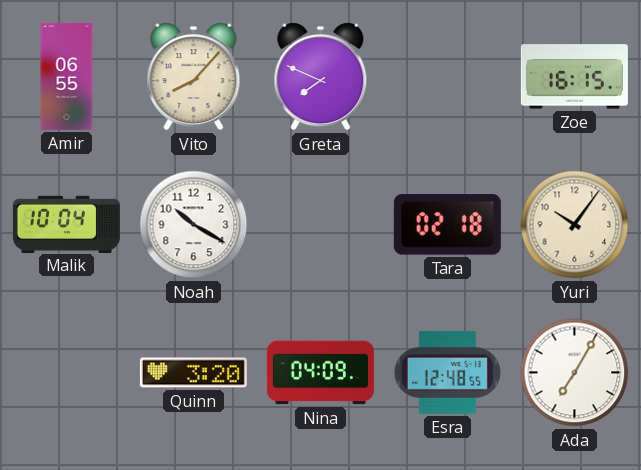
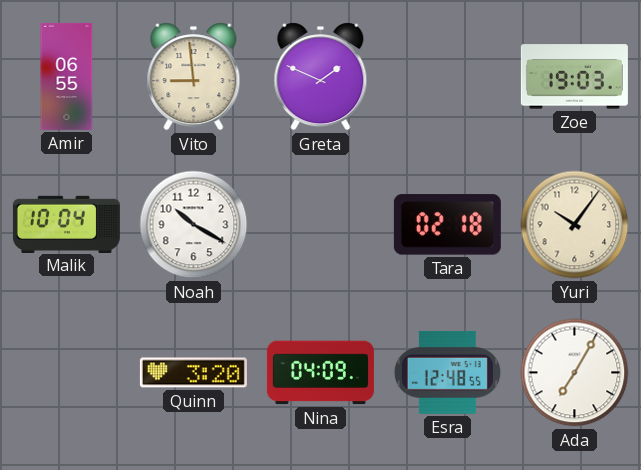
Vito: 8:07 -> 8:59
Greta: 7:49 -> 1:49
Zoe: 16:15 -> 19:03
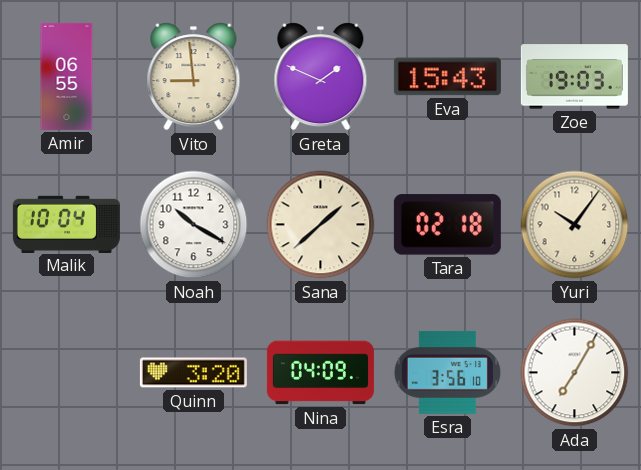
Eva: none -> 15:43
Sana: none -> 1:38
Esra: 12:48 -> 3:56
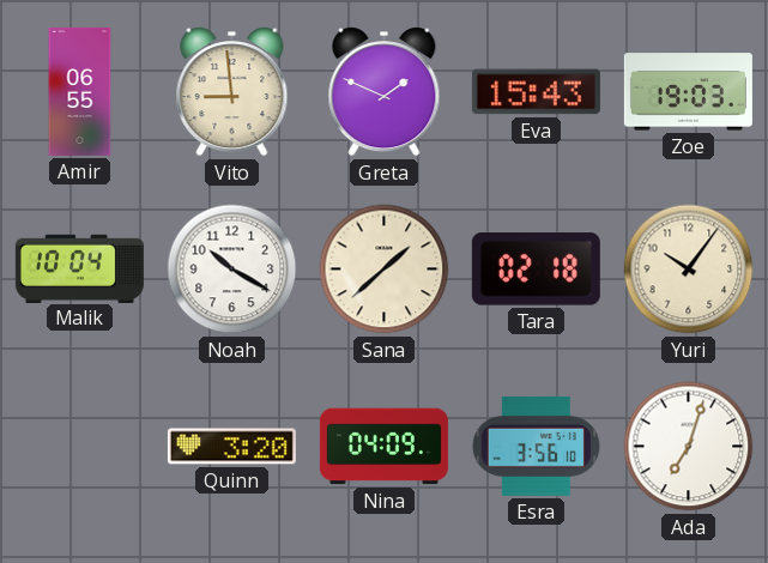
Ada: 7:05 -> 7:03
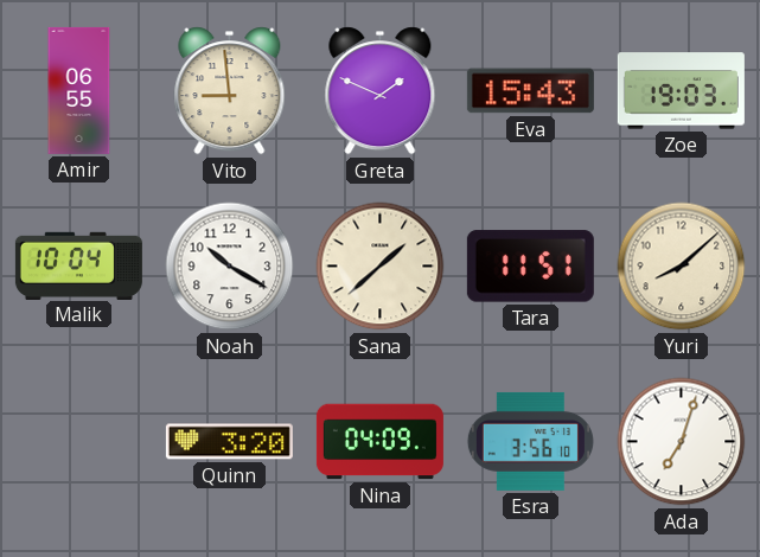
Tara: 02:18 -> 11:51
Yuri: 10:06 -> 8:08
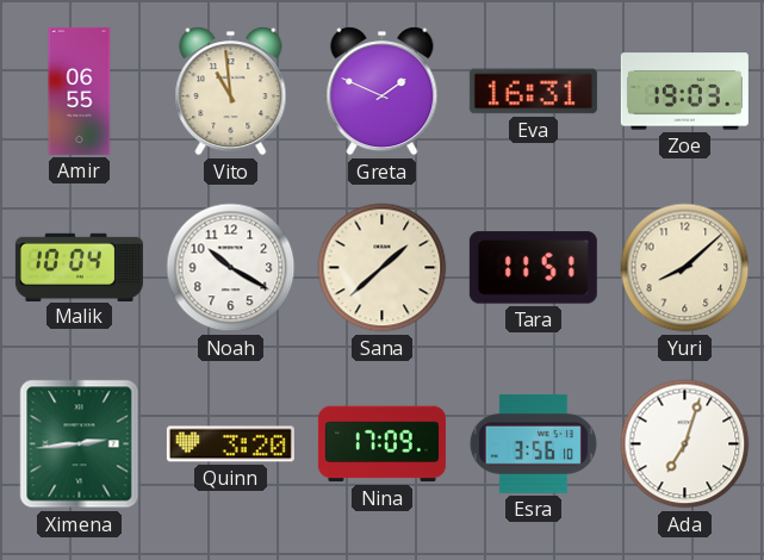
Vito: 8:59 -> 10:59
Eva: 15:43 -> 16:31
Ximena: none -> 2:44
Nina: 04:09 -> 17:09
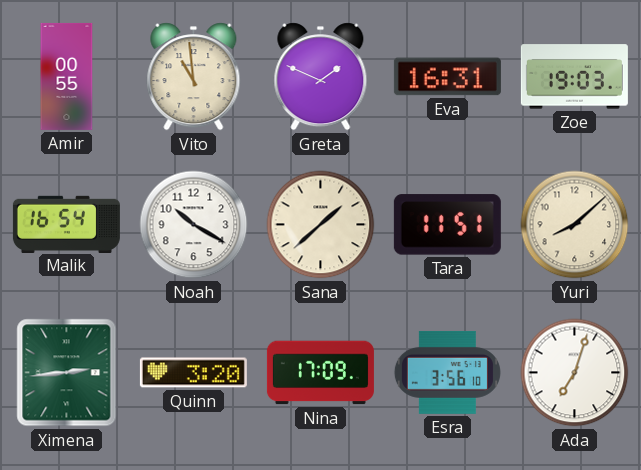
Amir: 06:55 -> 00:55
Malik: 10:04 -> 16:54
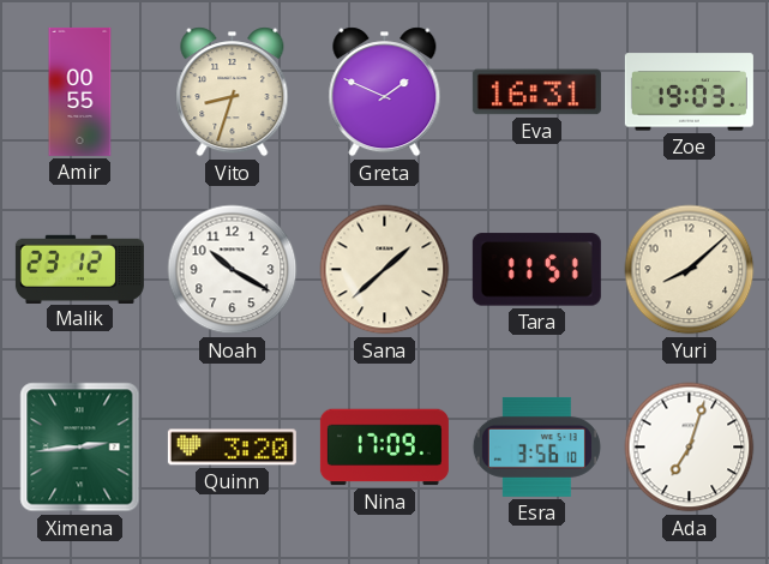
Vito: 10:59 -> 8:33
Malik: 16:54 -> 23:12
